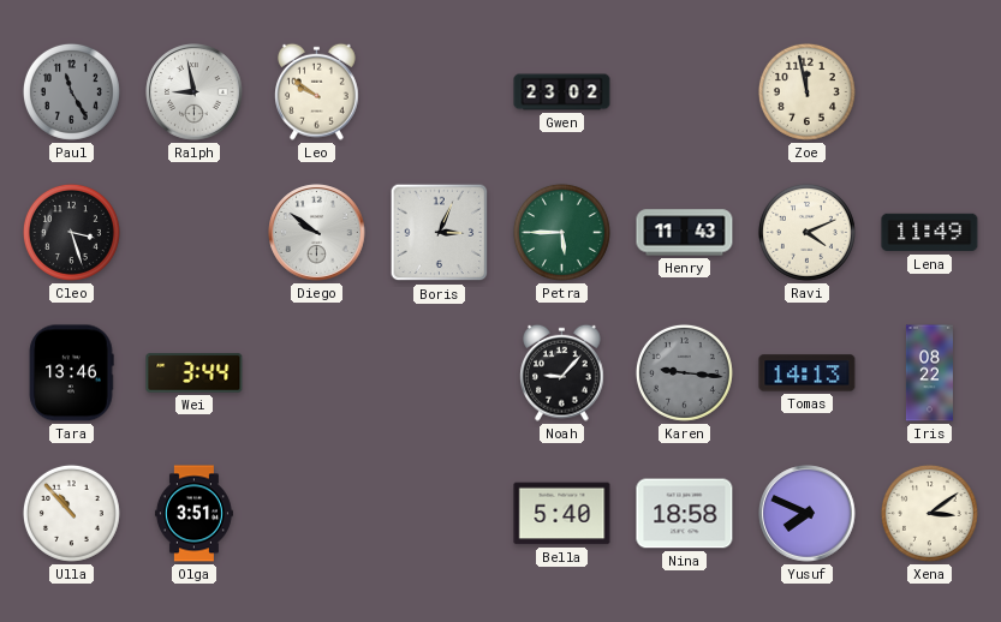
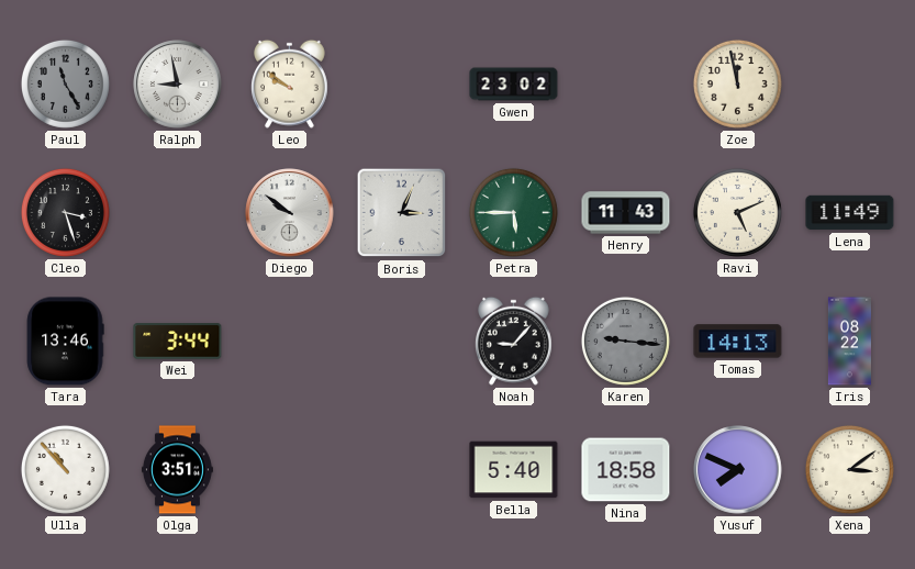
Ravi: 4:11 -> 5:11
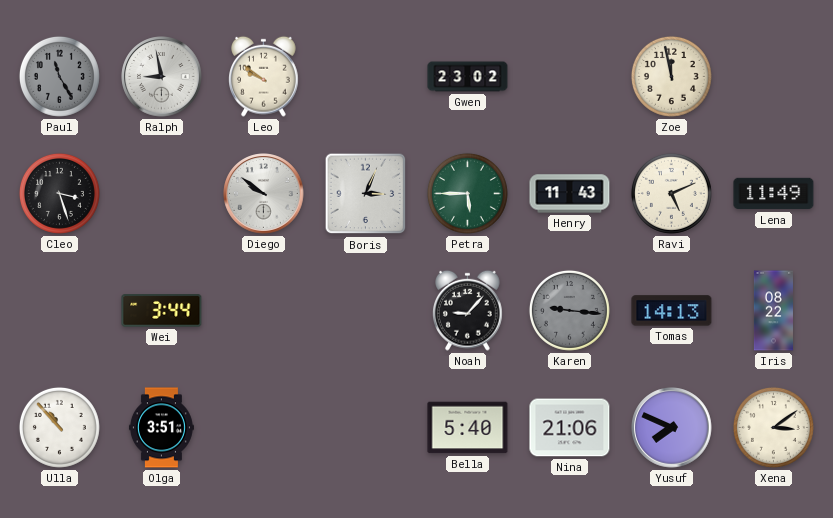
Tara: 13:46 -> none
Nina: 18:58 -> 21:06
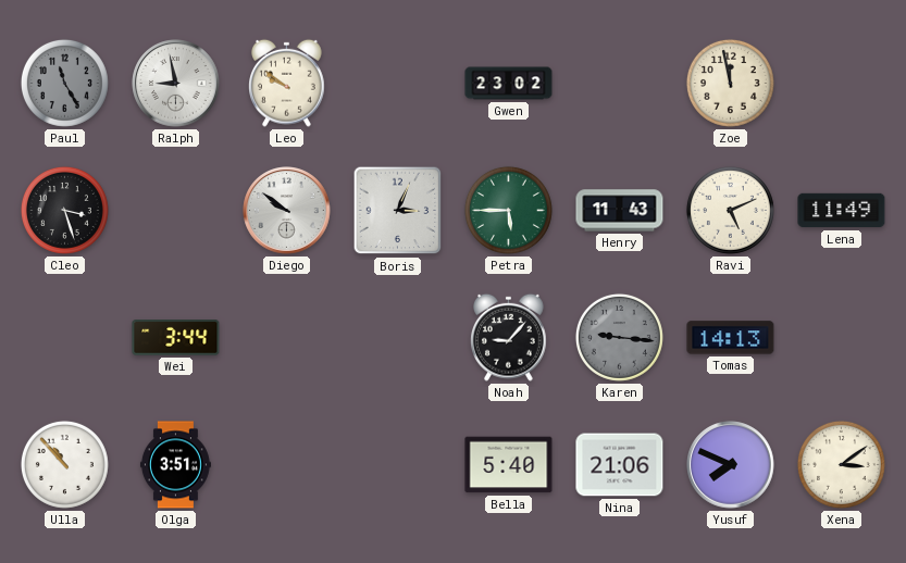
Iris: 08:22 -> none
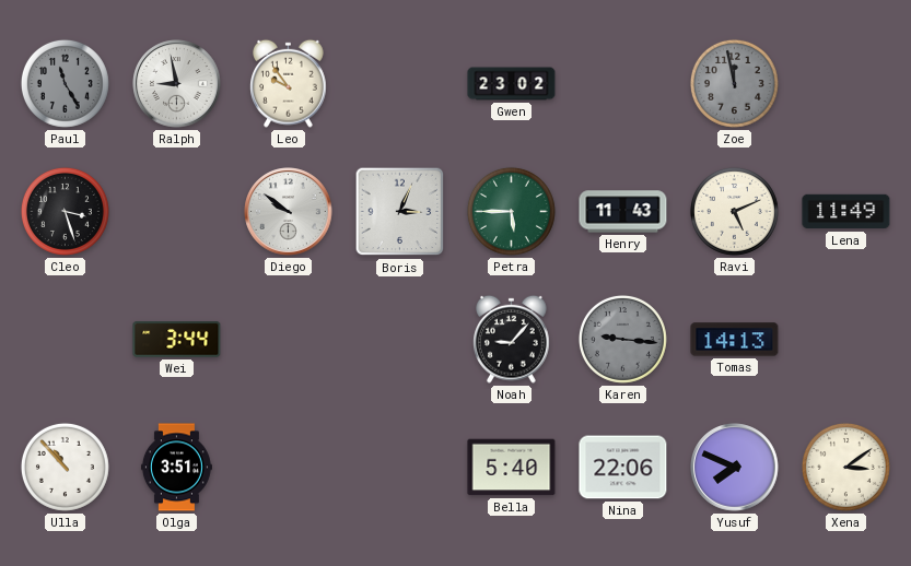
Leo: 9:51 -> 9:54
Zoe dial: cream -> grey
Nina: 21:06 -> 22:06
